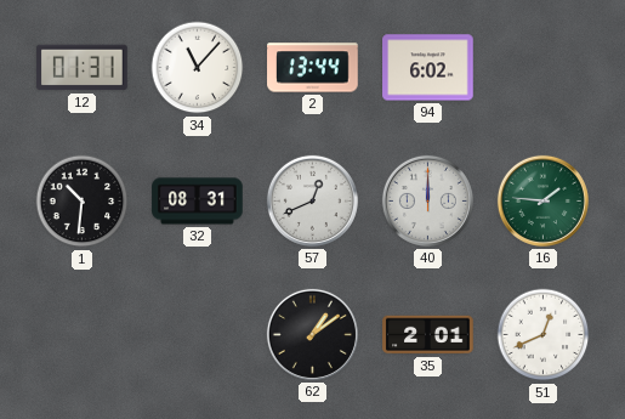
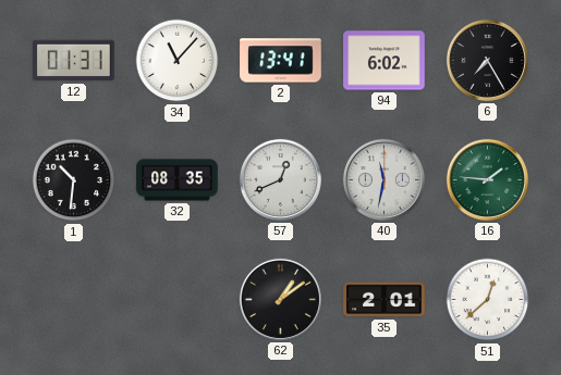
2: 13:44 -> 13:41
6: none -> 7:25
32: 08:31 -> 08:35
40: 12:00 -> 11:32
51: 12:41 -> 12:38
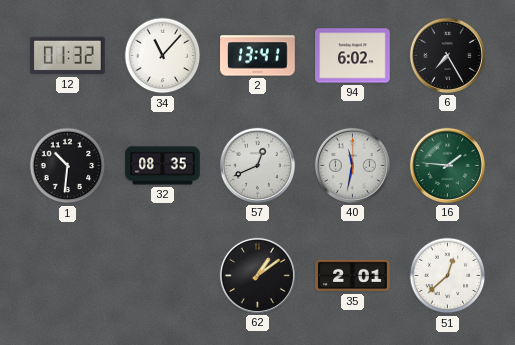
12: 01:31 -> 01:32
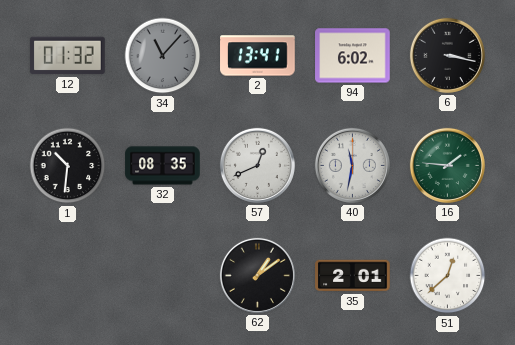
34 dial: white -> grey
6: 7:25 -> 3:17
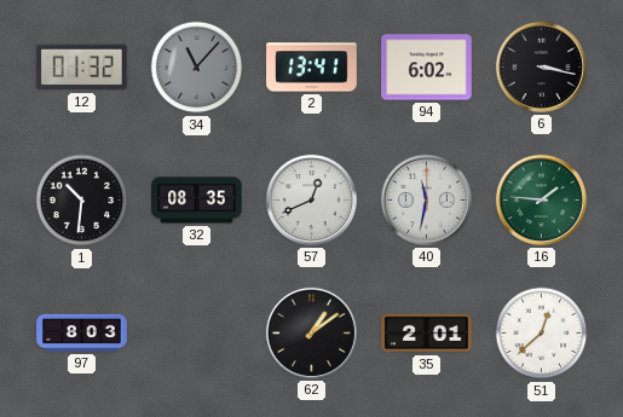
97: none -> 8:03
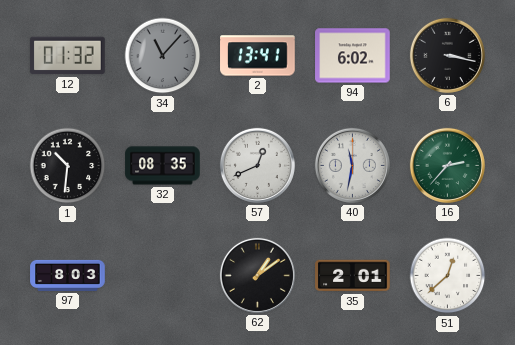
16: 1:46 -> 2:37
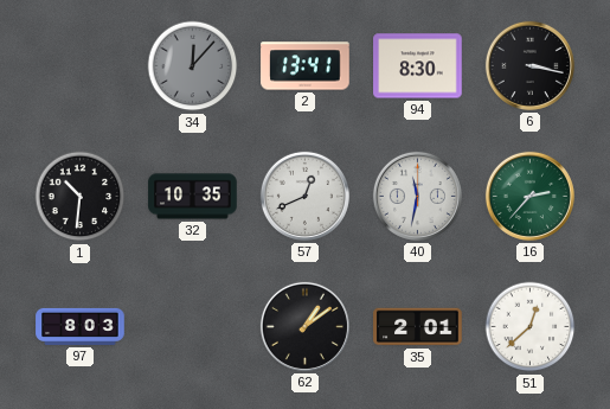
12: 01:32 -> none
34: 11:07 -> 12:07
94: 6:02 -> 8:30
32: 08:35 -> 10:35
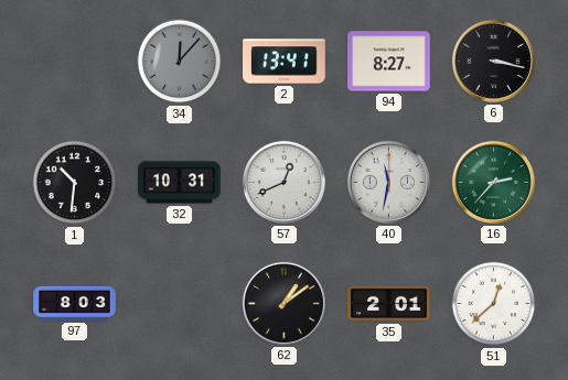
94: 8:30 -> 8:27
32: 10:35 -> 10:31
